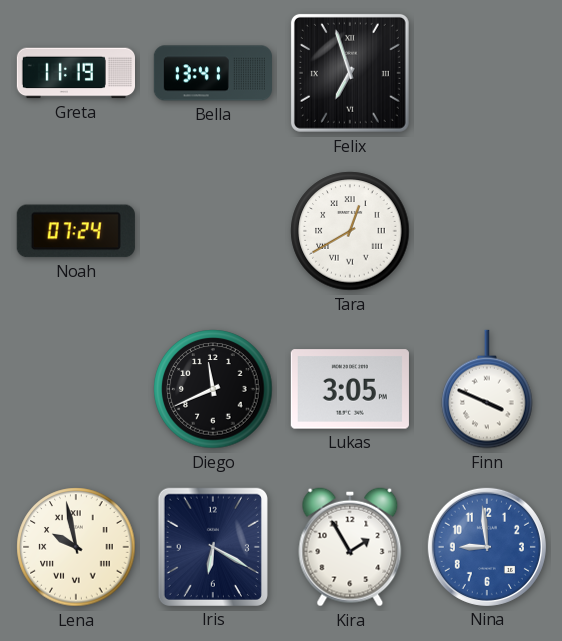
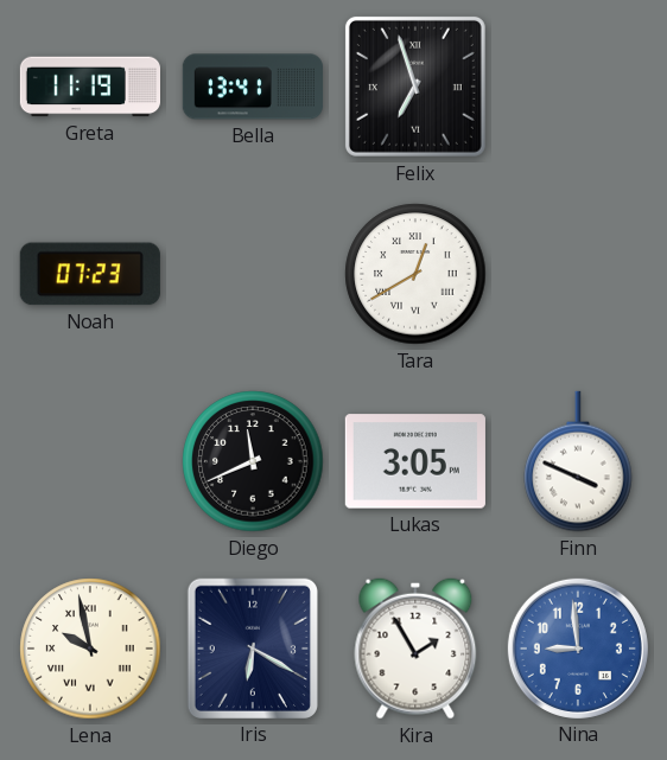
Noah: 07:24 -> 07:23
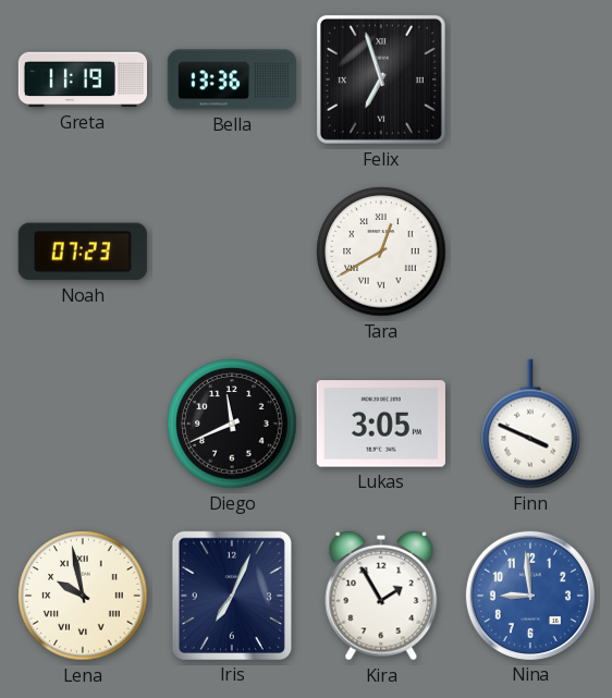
Bella: 13:41 -> 13:36
Iris: 6:20 -> 7:04
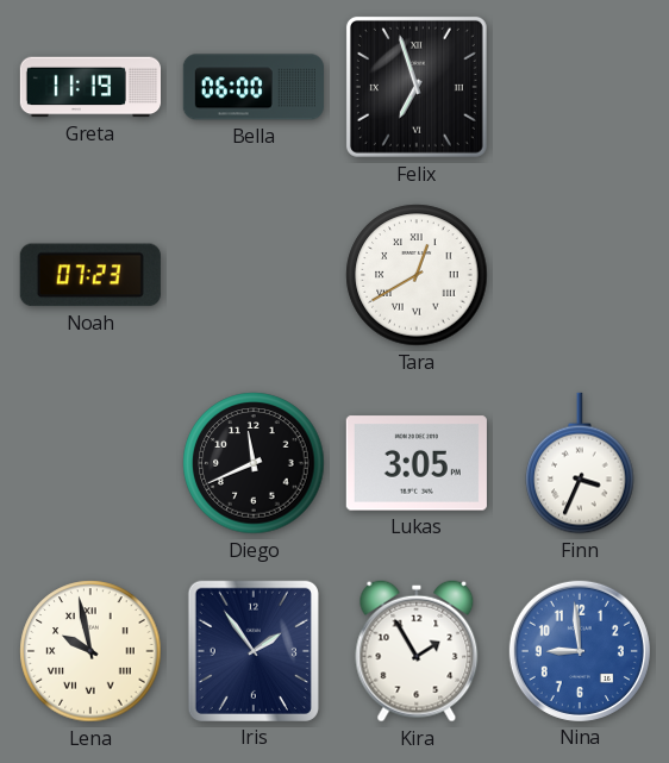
Bella: 13:36 -> 06:00
Finn: 3:49 -> 3:34
Iris: 7:04 -> 1:54
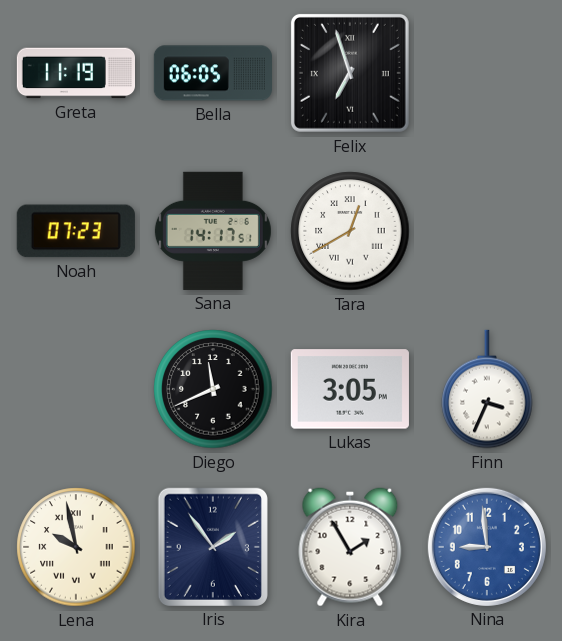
Bella: 06:00 -> 06:05
Sana: none -> 14:17
